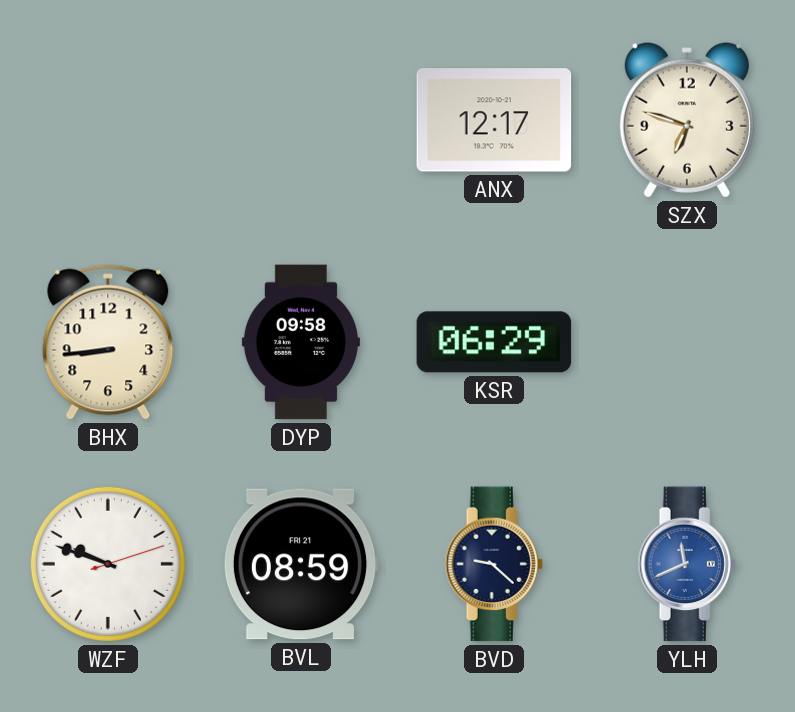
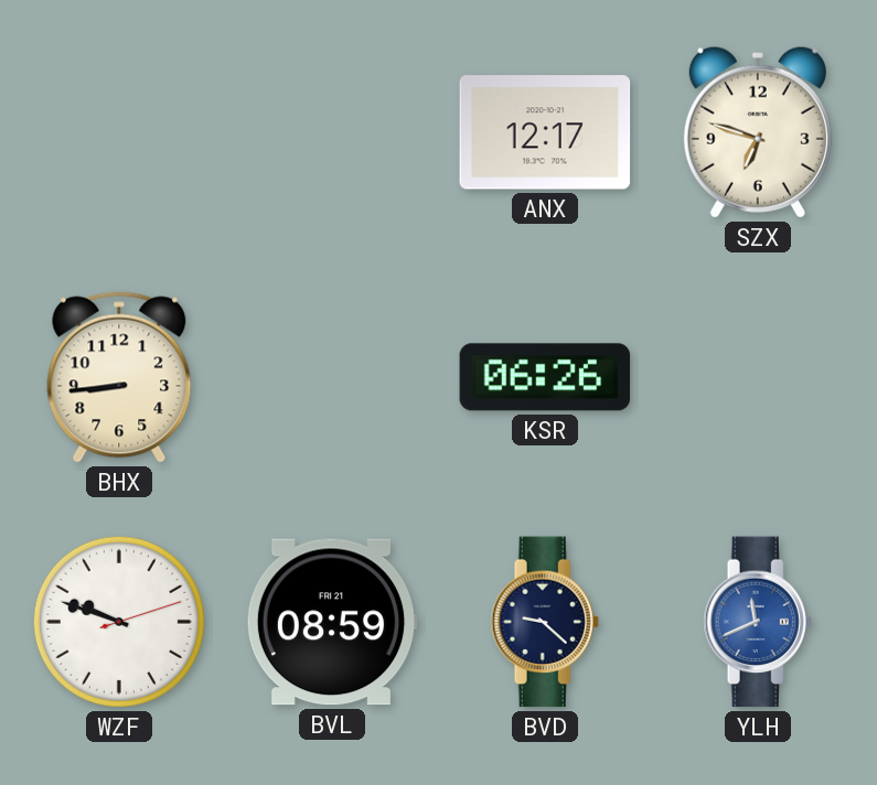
DYP: 09:58 -> none
KSR: 06:29 -> 06:26
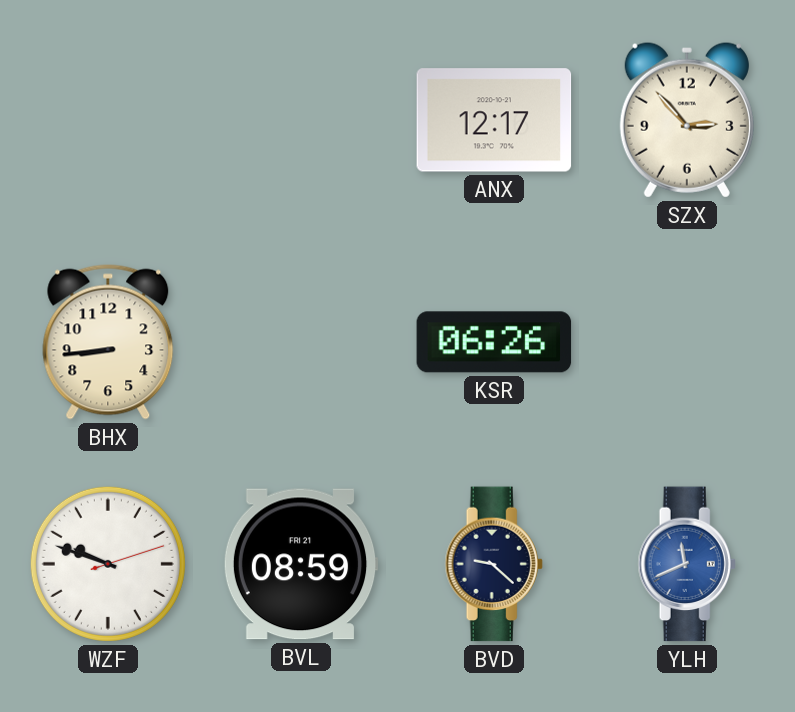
SZX: 6:48 -> 2:53
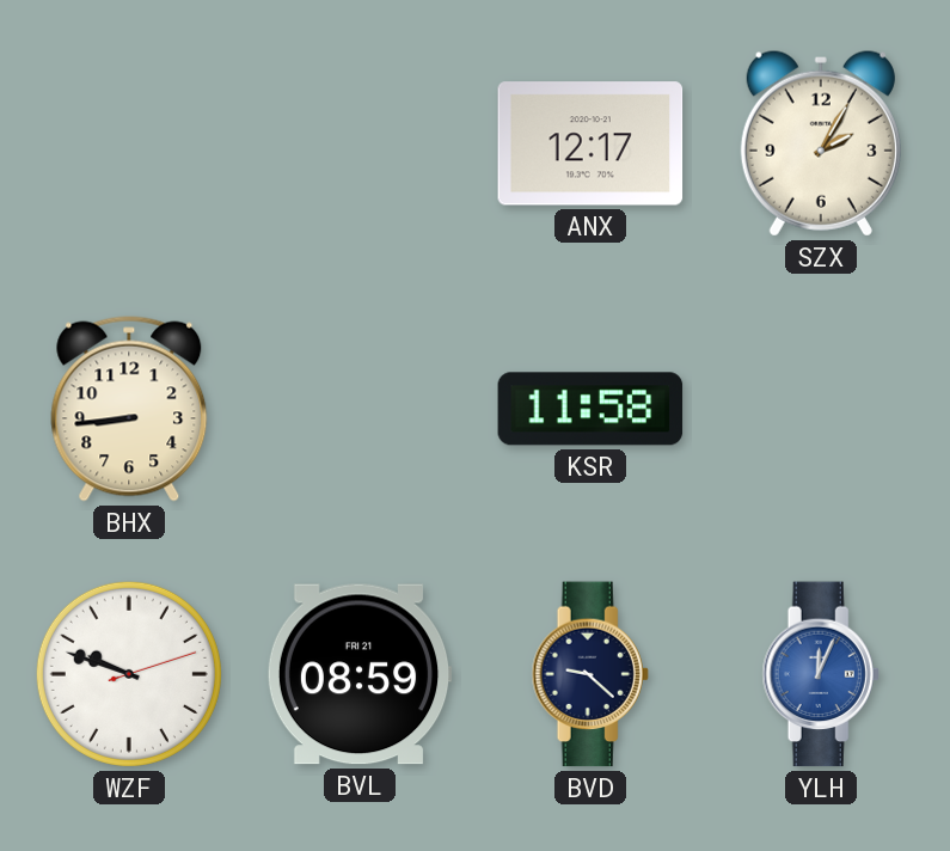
SZX: 2:53 -> 2:05
KSR: 06:26 -> 11:58
YLH: 11:41 -> 12:04
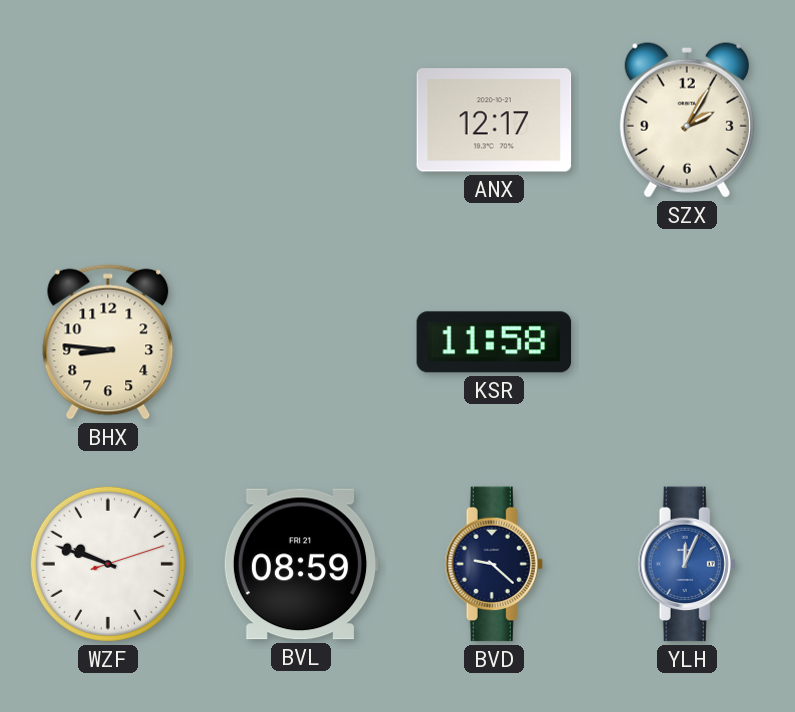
BHX: 8:44 -> 8:46
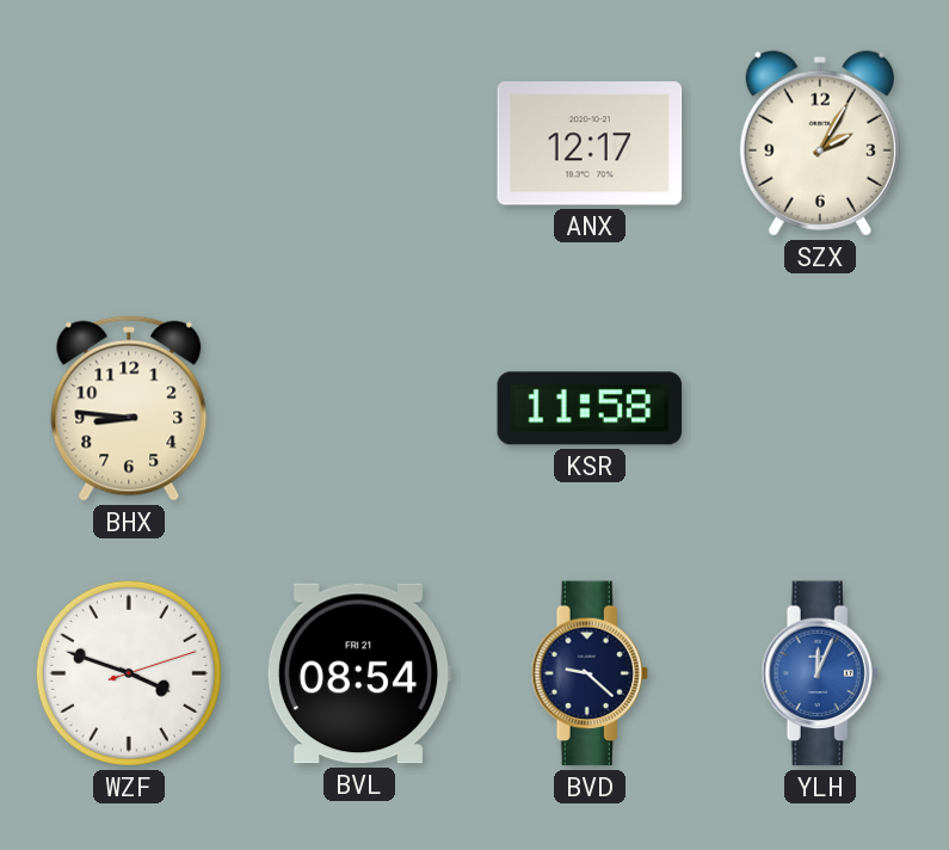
WZF: 9:48 -> 3:48
BVL: 08:59 -> 08:54
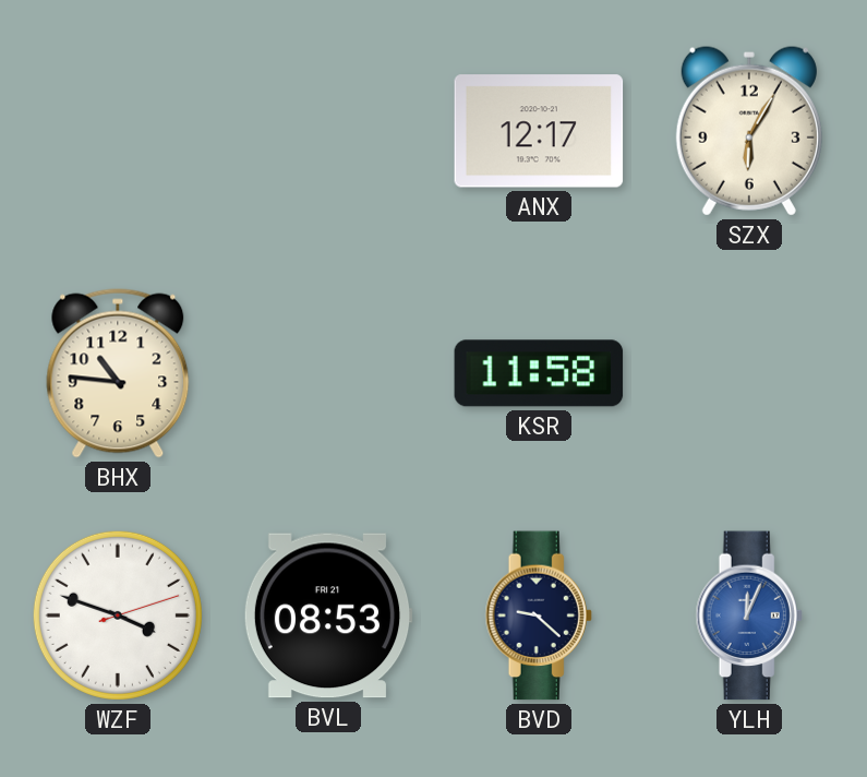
SZX: 2:05 -> 6:05
BHX: 8:46 -> 10:46
BVL: 08:54 -> 08:53
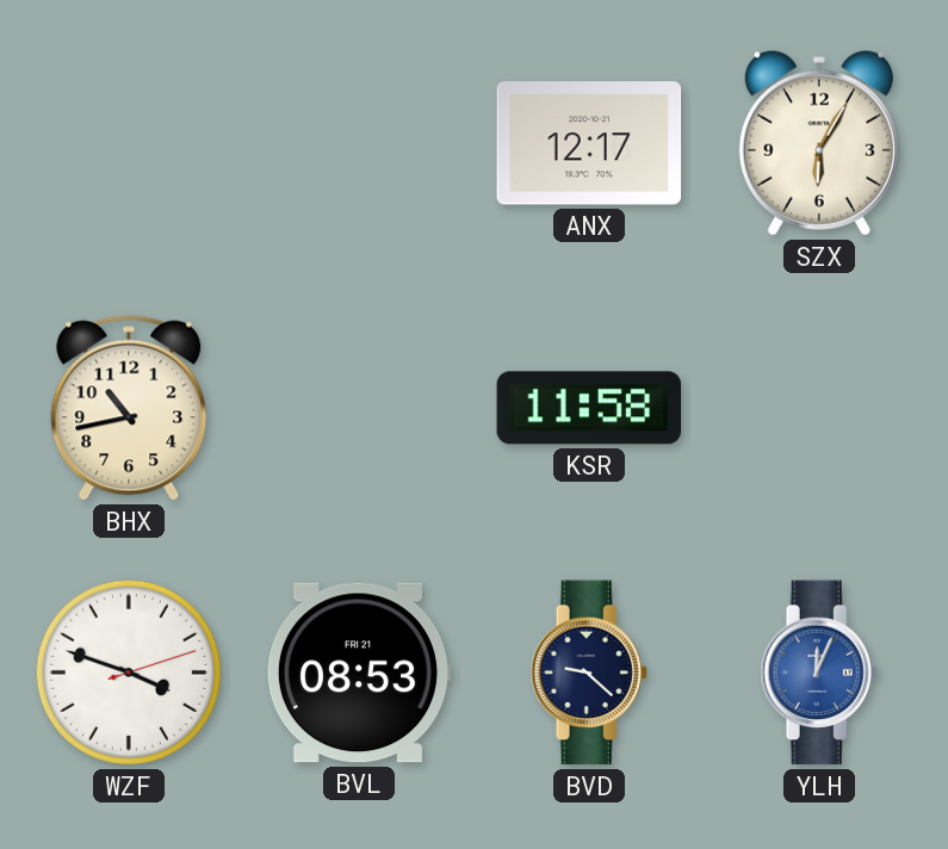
BHX: 10:46 -> 10:43
